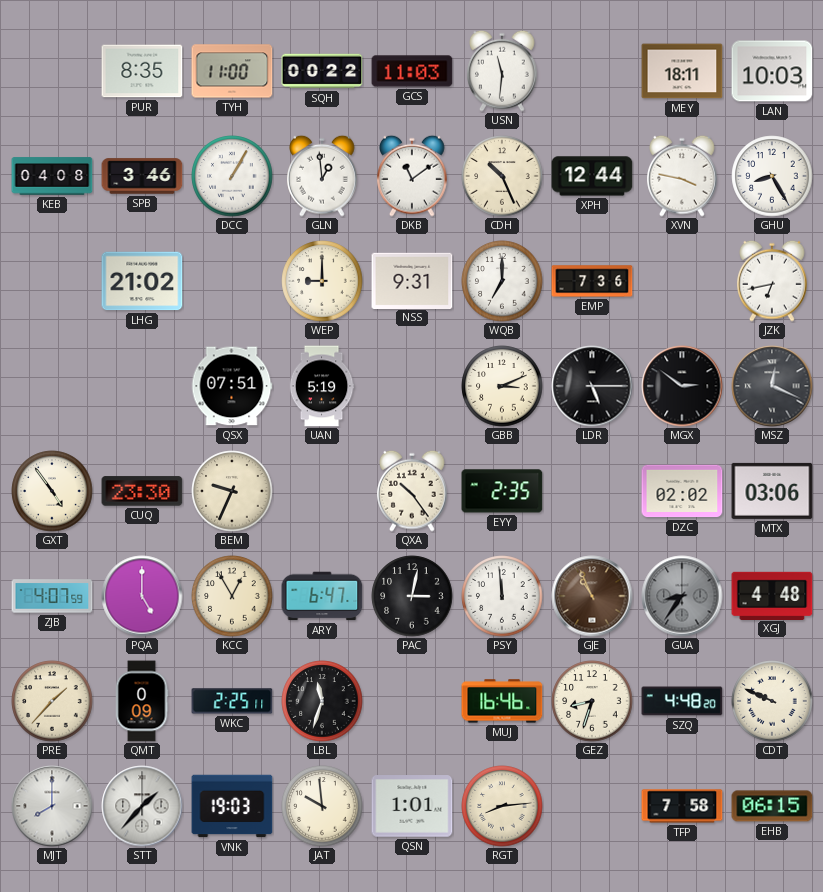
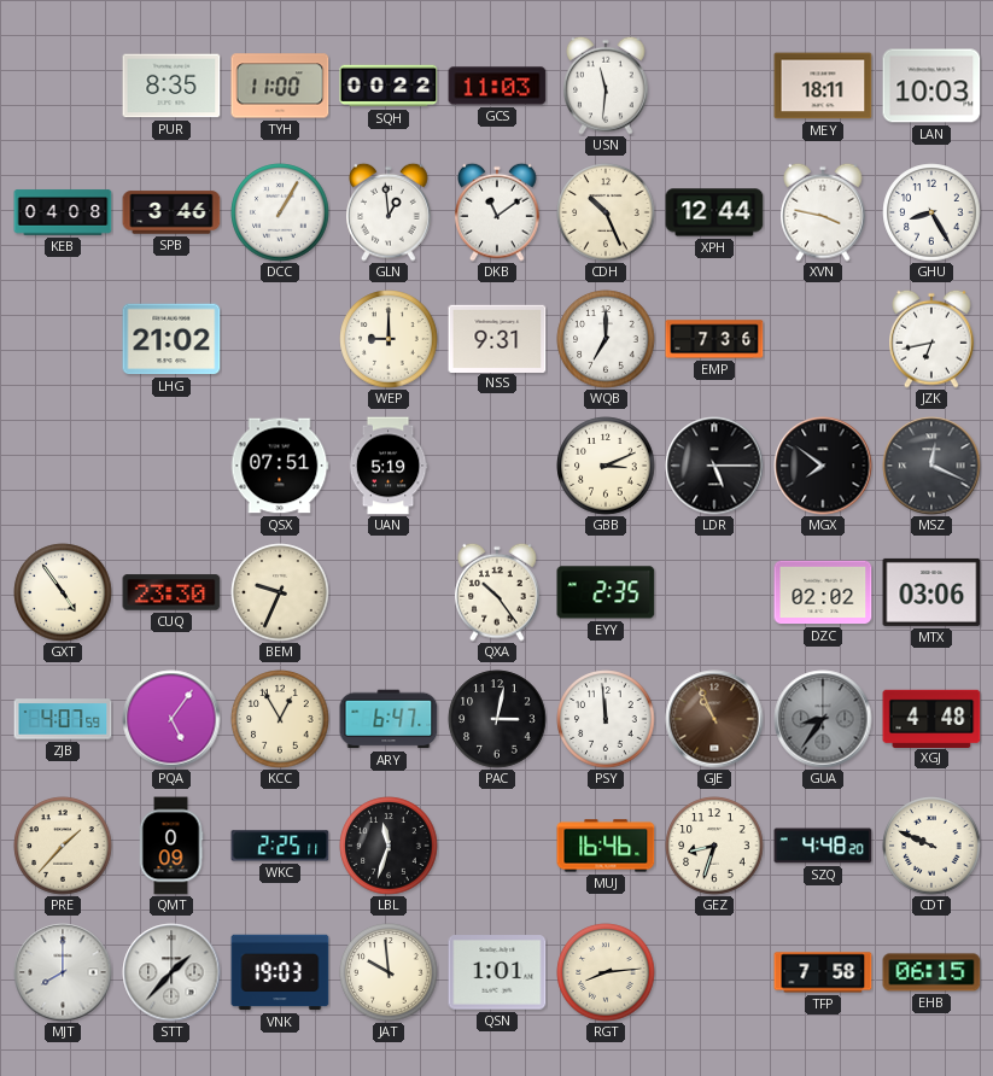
MGX: 2:51 -> 7:51
PQA: 5:00 -> 5:06
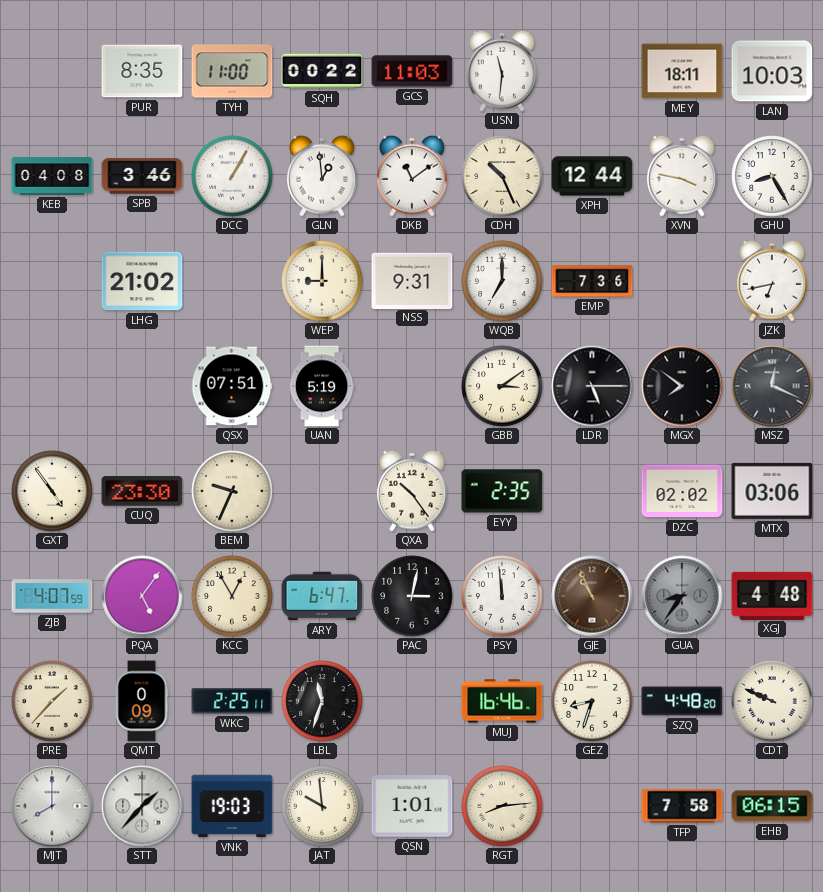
GBB: 3:11 -> 3:09
